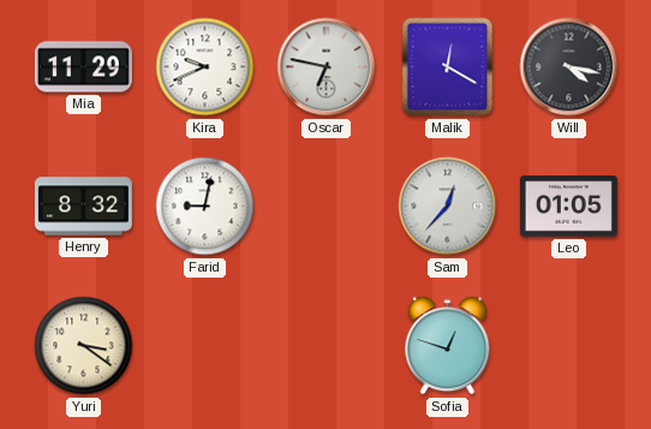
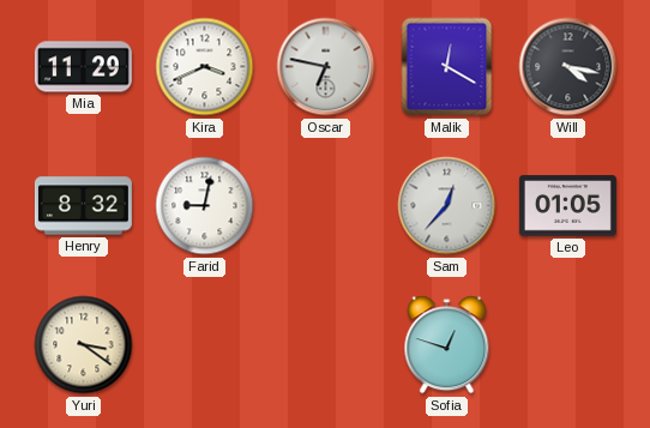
Kira: 9:41 -> 3:41
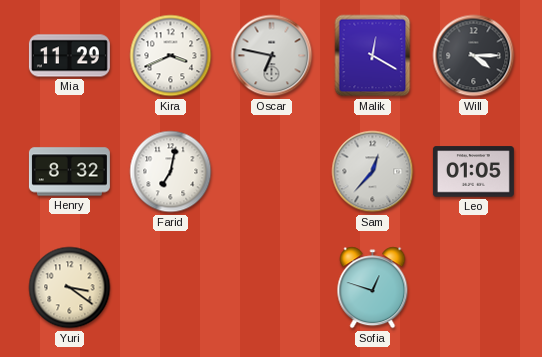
Will: 4:17 -> 4:15
Farid: 9:02 -> 7:02
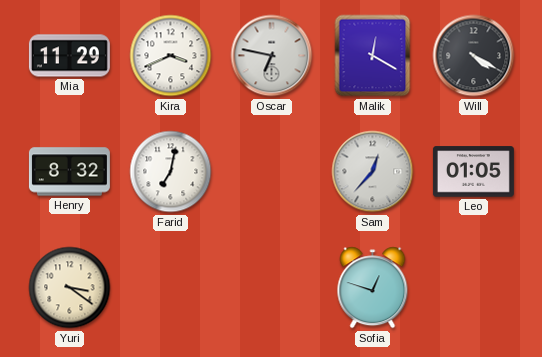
Will: 4:15 -> 4:20
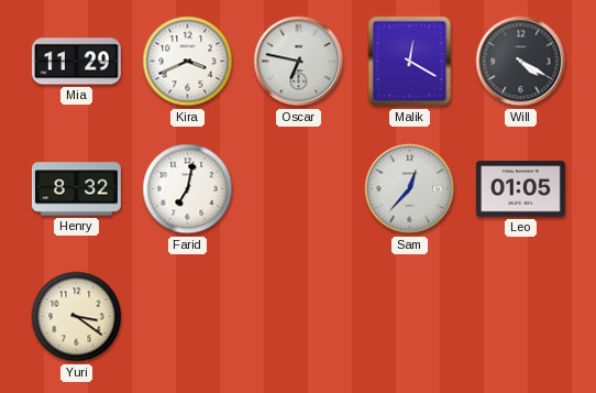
Sofia: 12:48 -> none
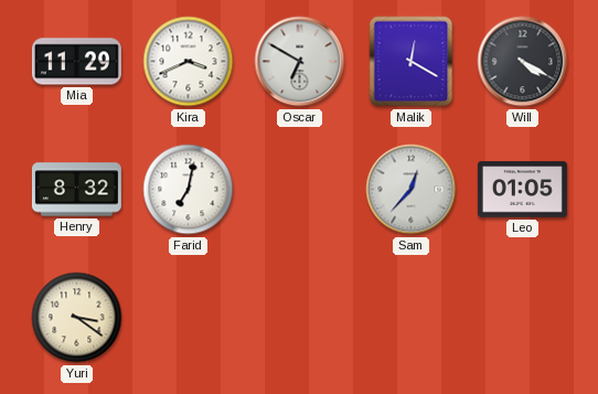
Oscar: 6:47 -> 6:50
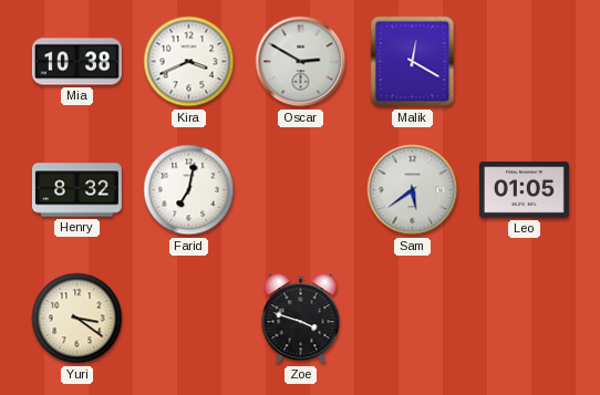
Mia: 11:29 -> 10:38
Oscar: 6:50 -> 2:50
Will: 4:20 -> none
Sam: 12:37 -> 5:39
Zoe: none -> 3:48
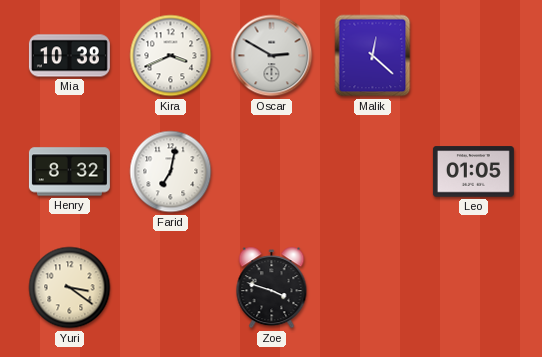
Malik: 12:20 -> 12:22
Sam: 5:39 -> none
